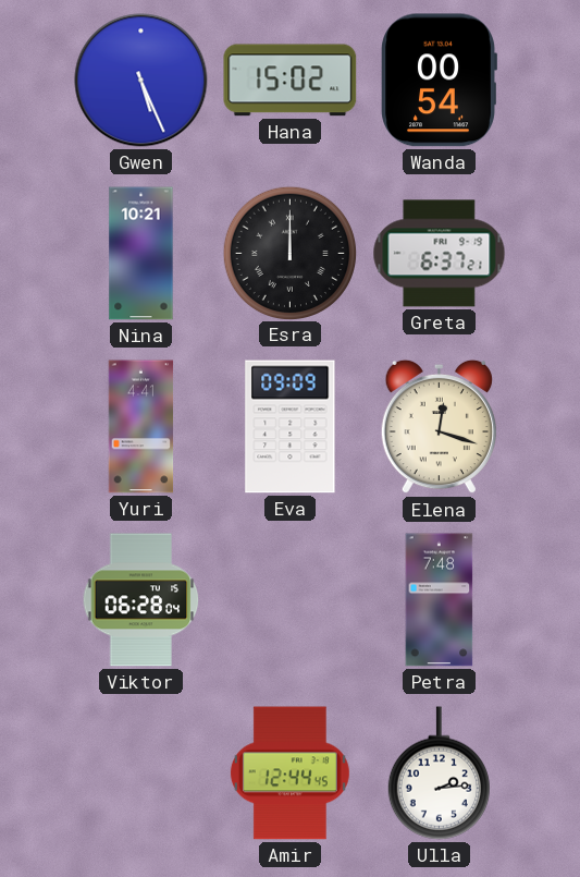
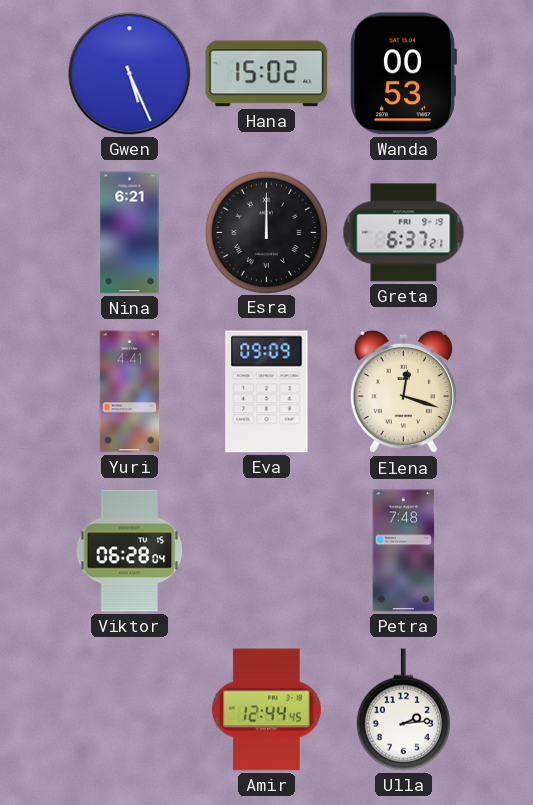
Wanda: 00:54 -> 00:53
Nina: 10:21 -> 6:21
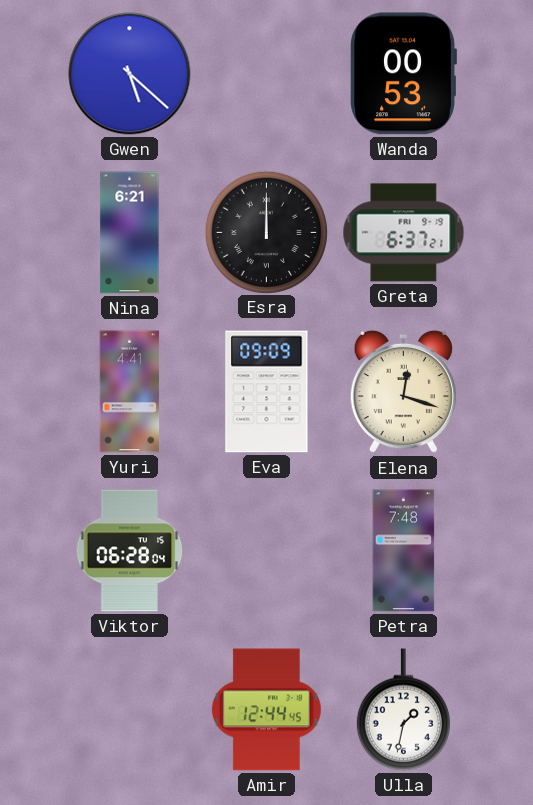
Gwen: 5:26 -> 5:22
Hana: 15:02 -> none
Ulla: 2:14 -> 1:32
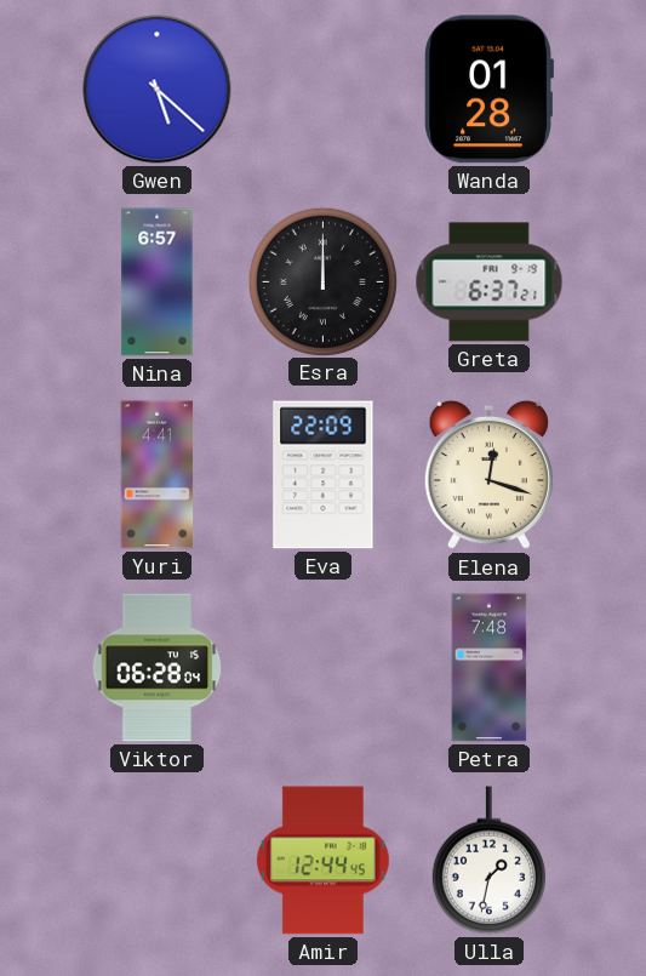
Wanda: 00:53 -> 01:28
Nina: 6:21 -> 6:57
Eva: 09:09 -> 22:09
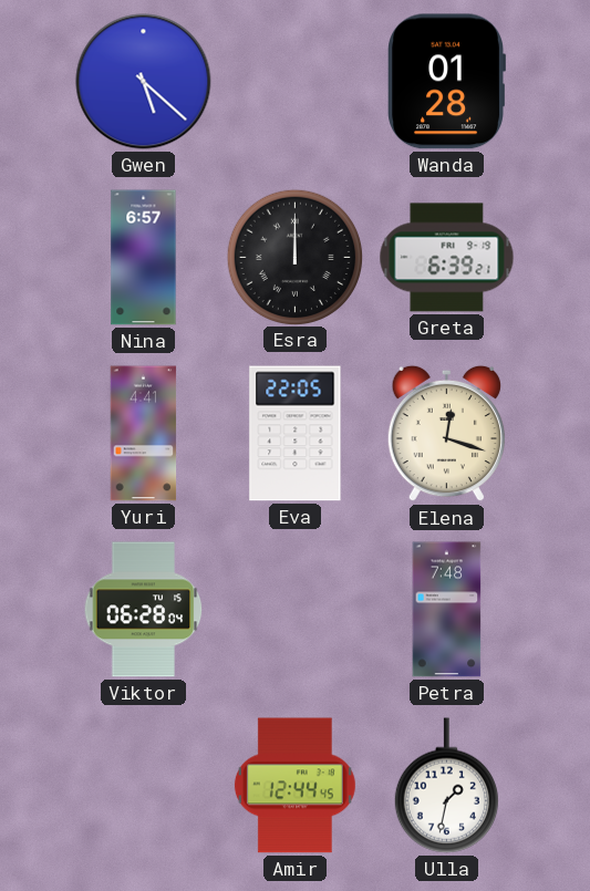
Greta: 6:37 -> 6:39
Eva: 22:09 -> 22:05
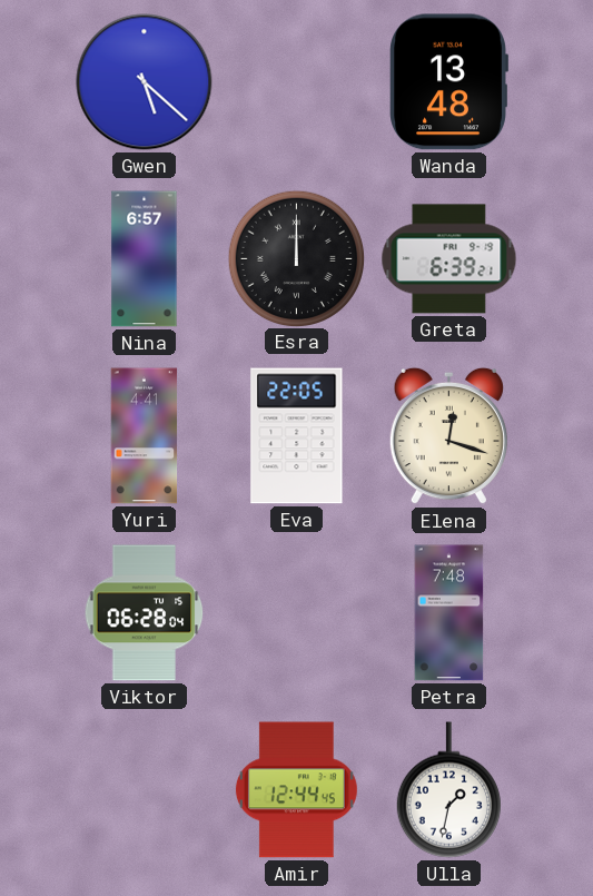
Wanda: 01:28 -> 13:48
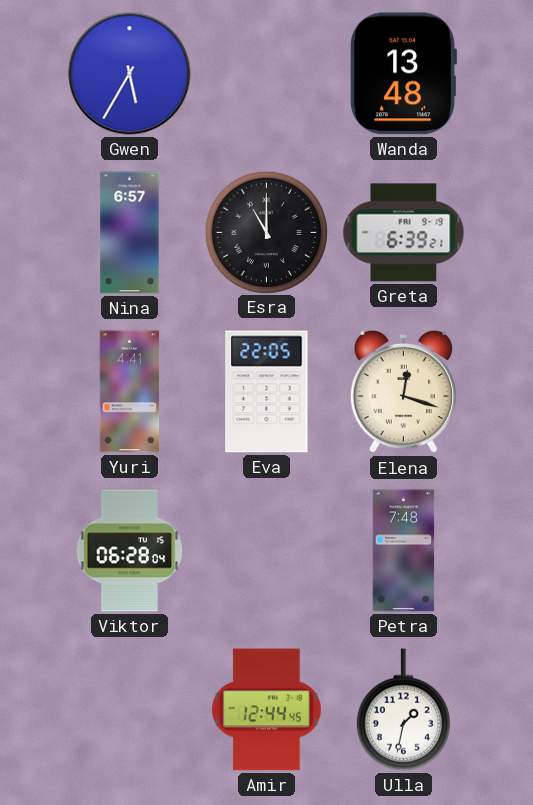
Gwen: 5:22 -> 5:35
Esra: 12:00 -> 11:00
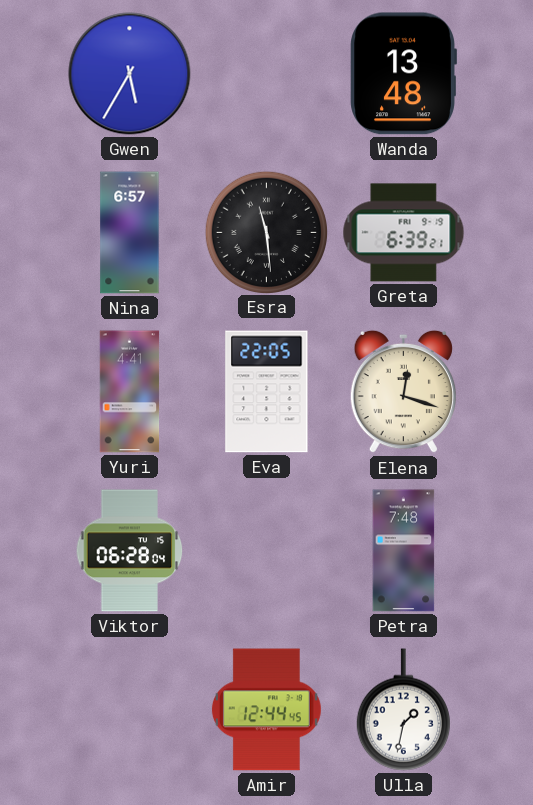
Esra: 11:00 -> 11:29
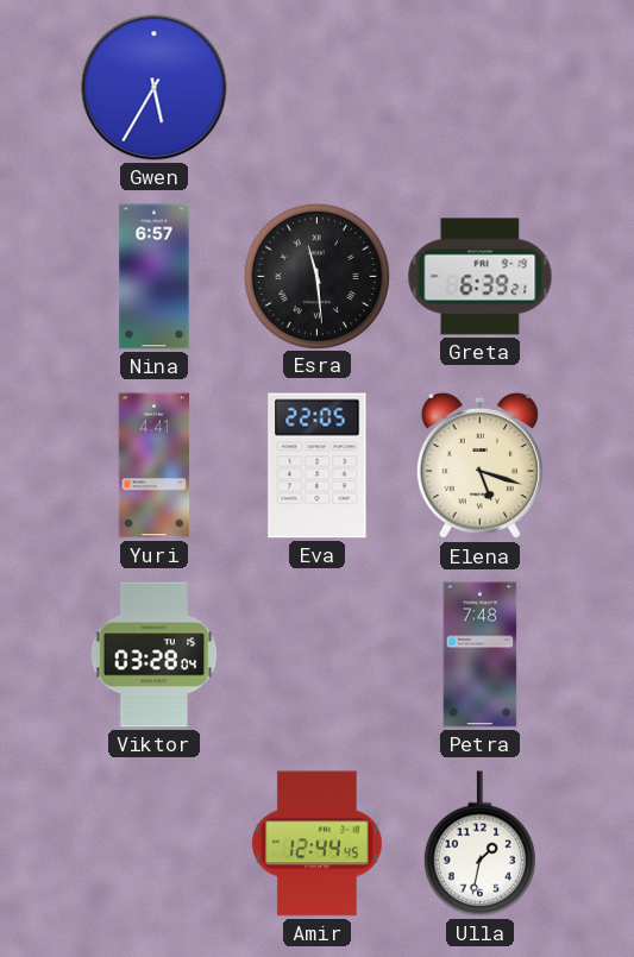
Wanda: 13:48 -> none
Elena: 12:18 -> 5:18
Viktor: 06:28 -> 03:28
